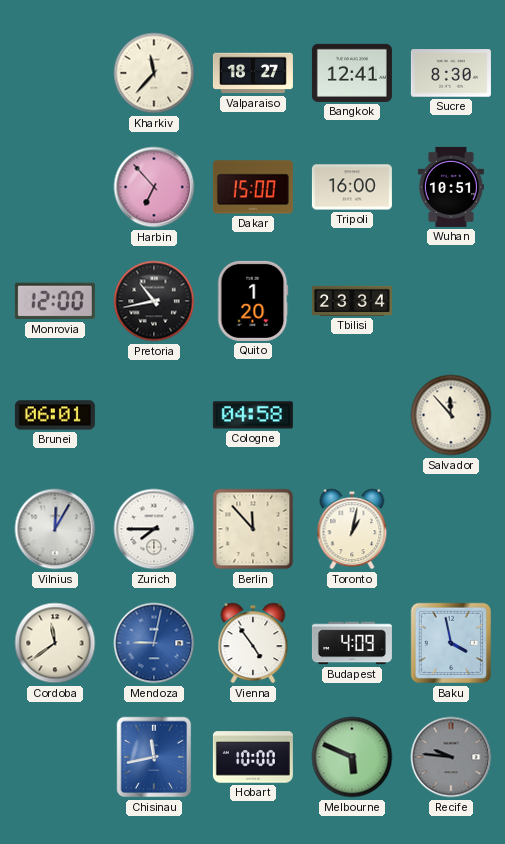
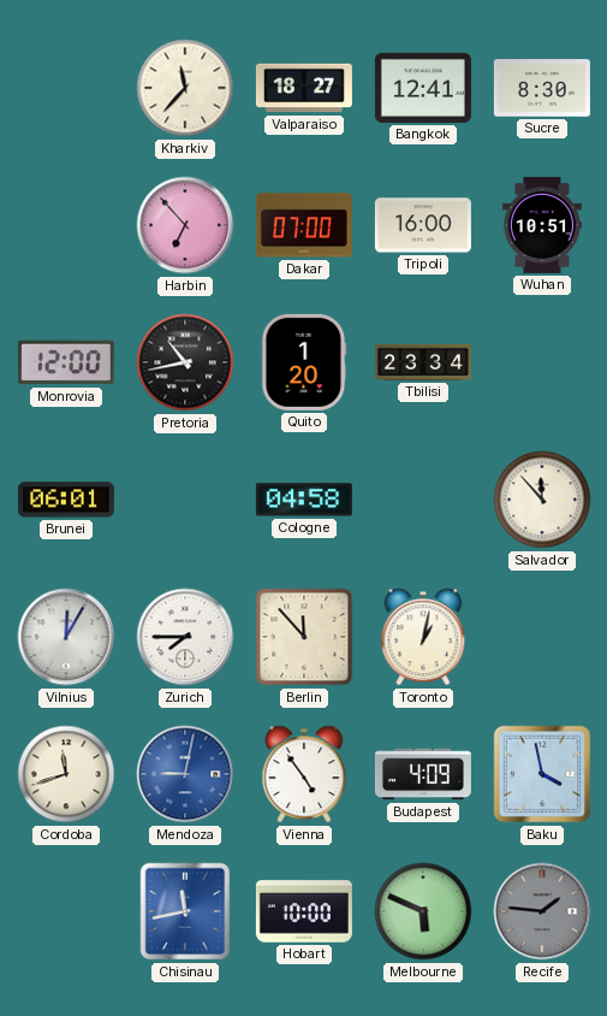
Dakar: 15:00 -> 07:00
Cordoba: 11:39 -> 11:42
Recife: 9:46 -> 1:46
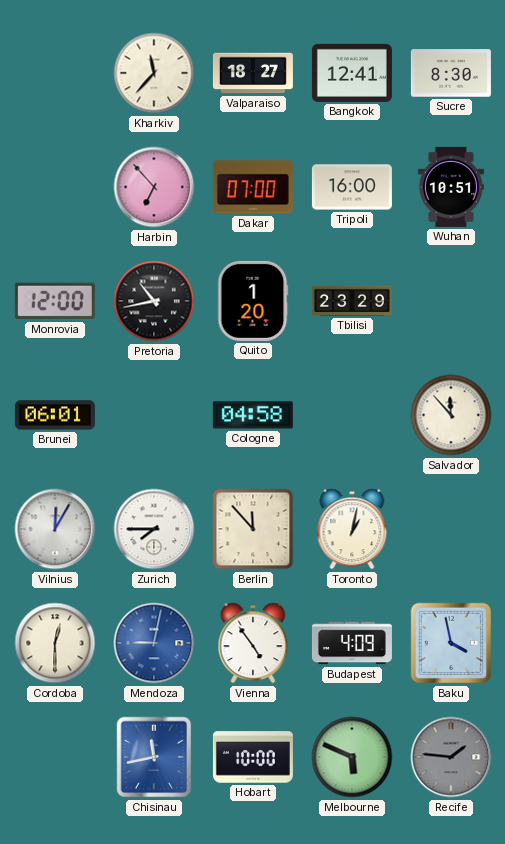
Tbilisi: 23:34 -> 23:29
Cordoba: 11:42 -> 12:30
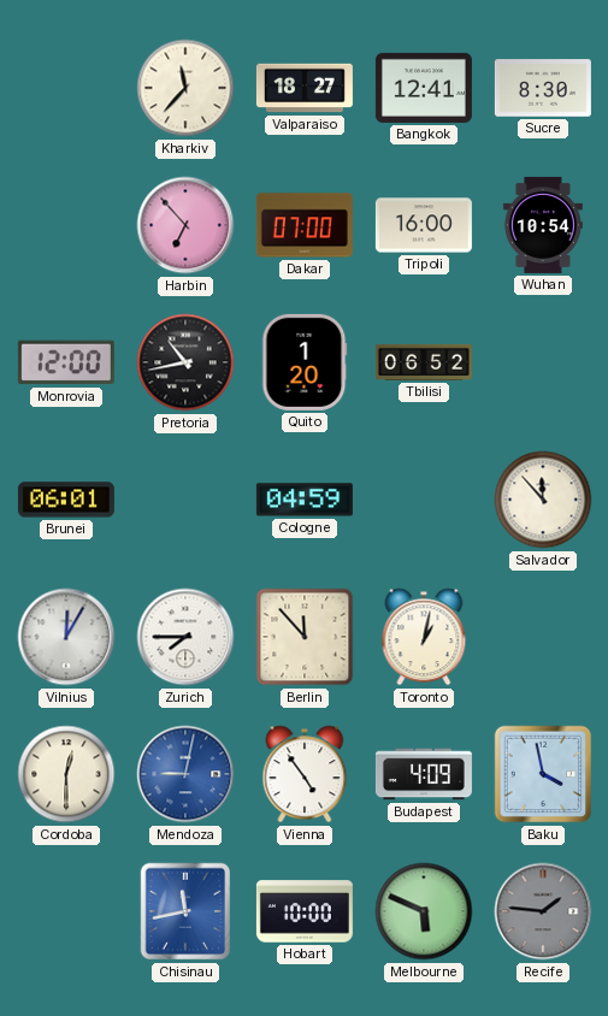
Wuhan: 10:51 -> 10:54
Tbilisi: 23:29 -> 06:52
Cologne: 04:58 -> 04:59
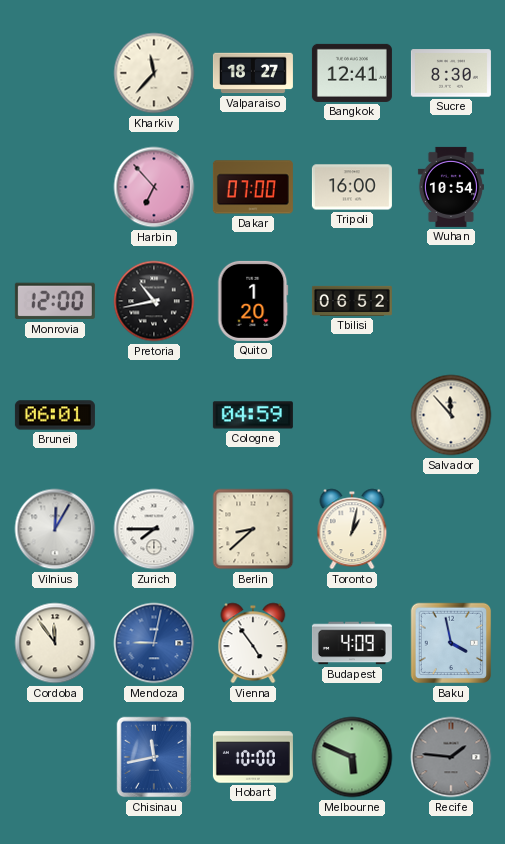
Berlin: 11:53 -> 8:38
Cordoba: 12:30 -> 11:54
